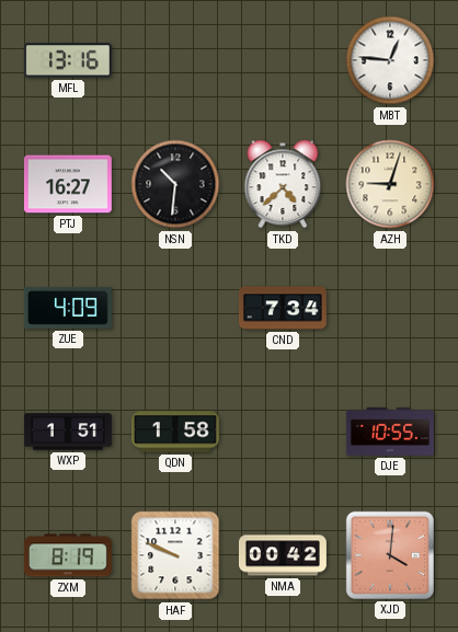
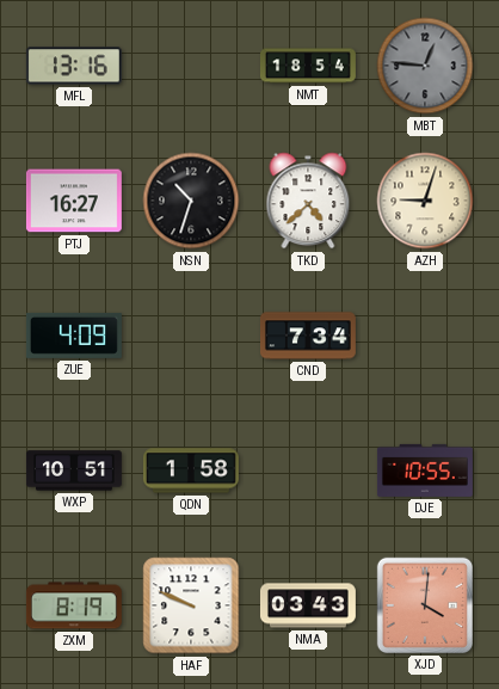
NMT: none -> 18:54
MBT dial: white -> grey
NSN: 10:31 -> 10:33
WXP: 1:51 -> 10:51
NMA: 00:42 -> 03:43
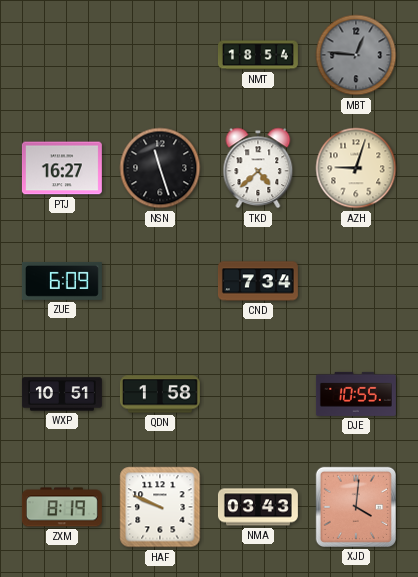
MFL: 13:16 -> none
NSN: 10:33 -> 11:27
ZUE: 4:09 -> 6:09
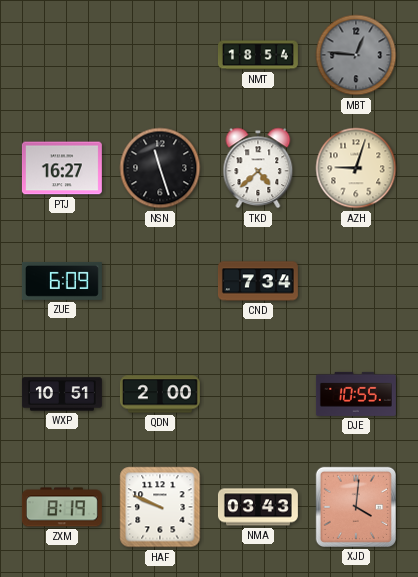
QDN: 1:58 -> 2:00
